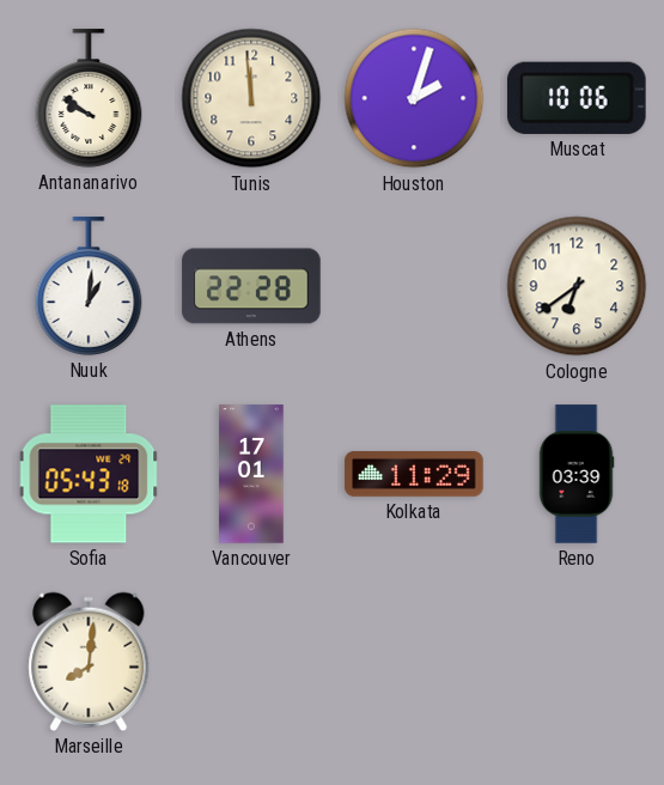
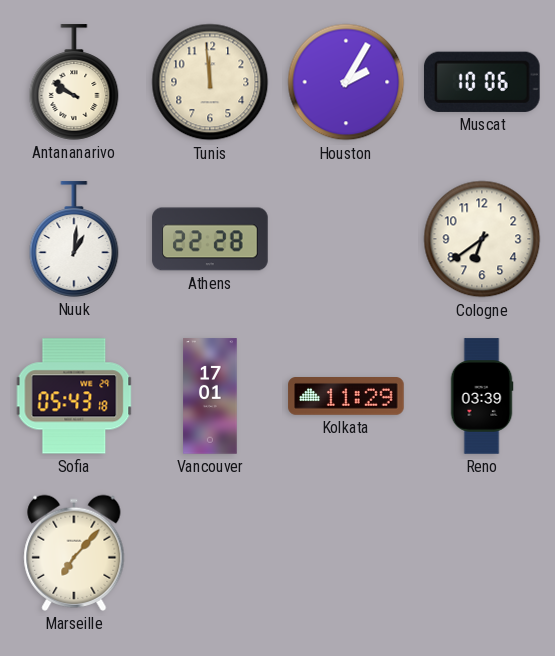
Houston: 2:03 -> 2:05
Marseille: 8:01 -> 7:07
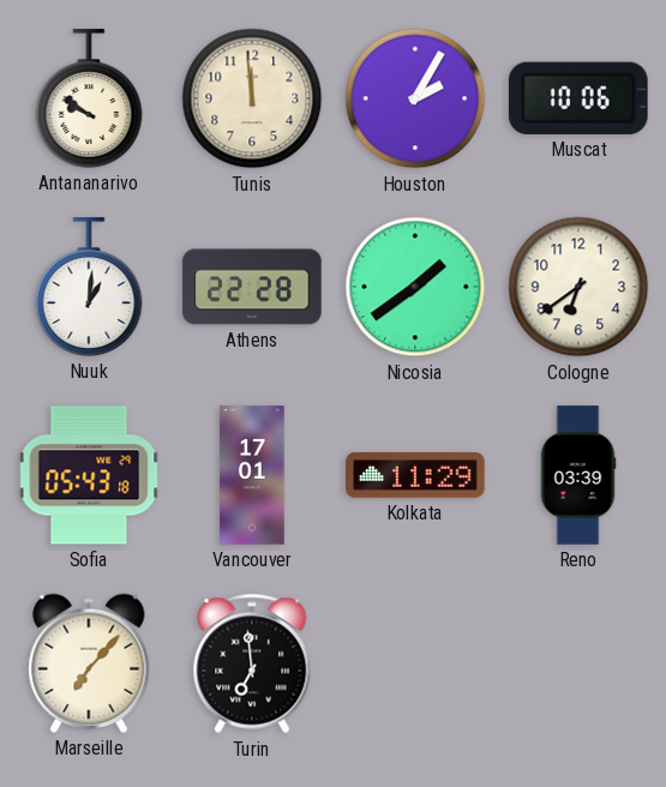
Nicosia: none -> 1:39
Turin: none -> 6:59
